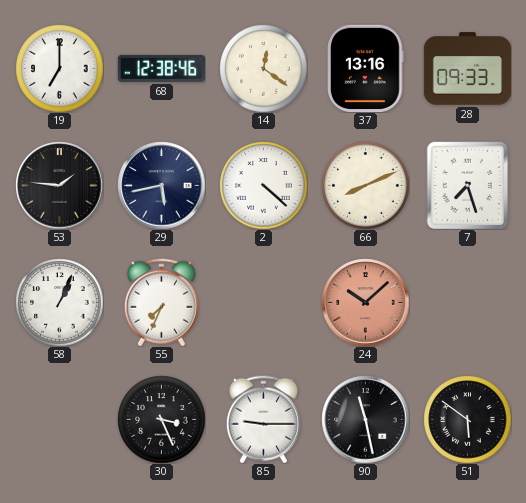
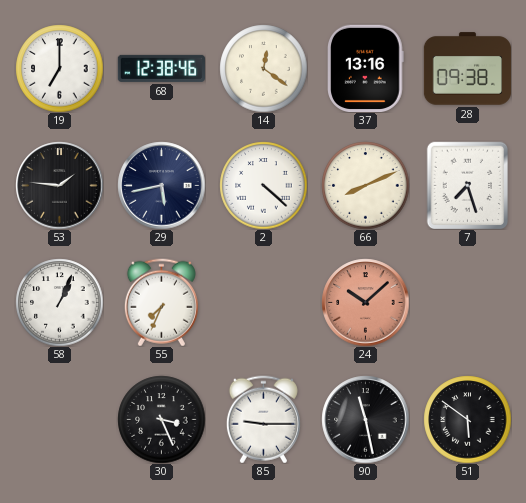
28: 09:33 -> 09:38
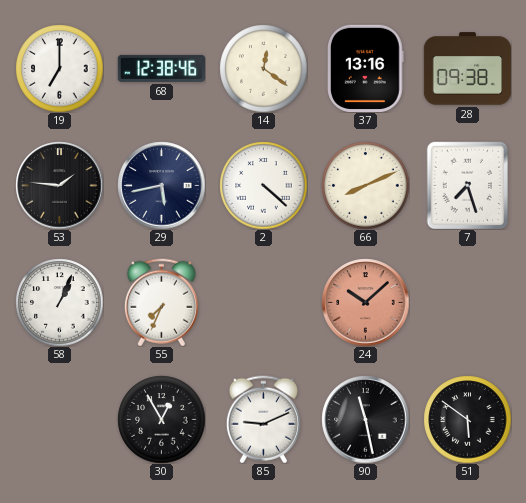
30: 3:26 -> 12:55
85: 9:15 -> 9:11
